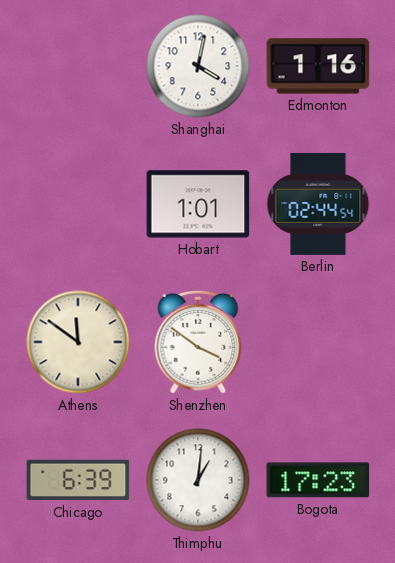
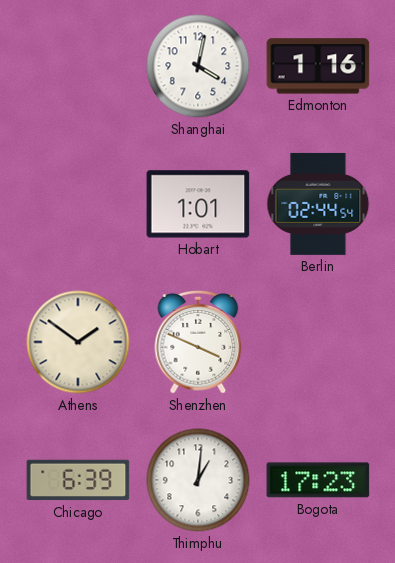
Athens: 11:51 -> 1:51
Shenzhen: 3:51 -> 3:49
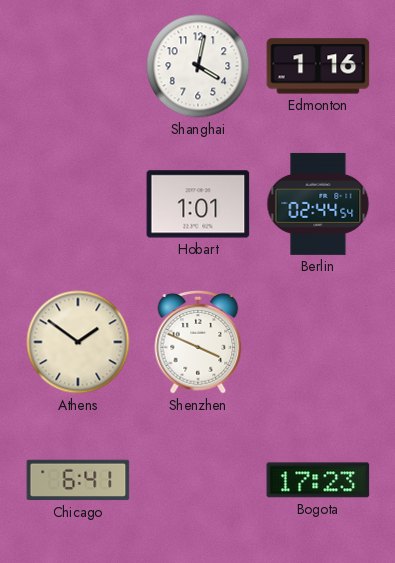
Chicago: 6:39 -> 6:41
Thimphu: 1:01 -> none
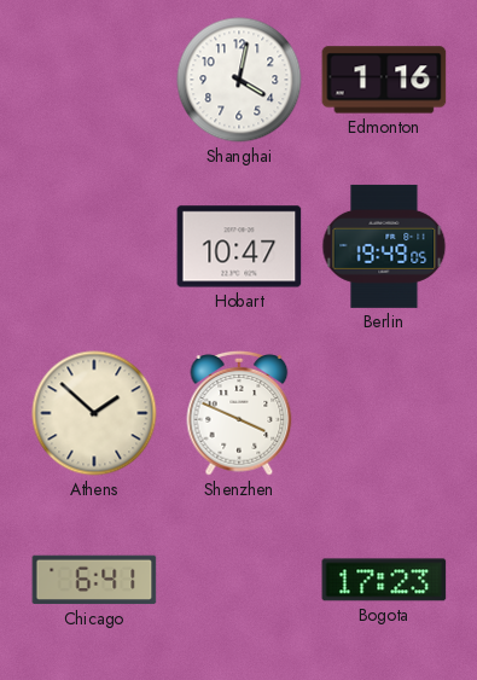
Hobart: 1:01 -> 10:47
Berlin: 02:44 -> 19:49
Athens: 1:51 -> 1:52
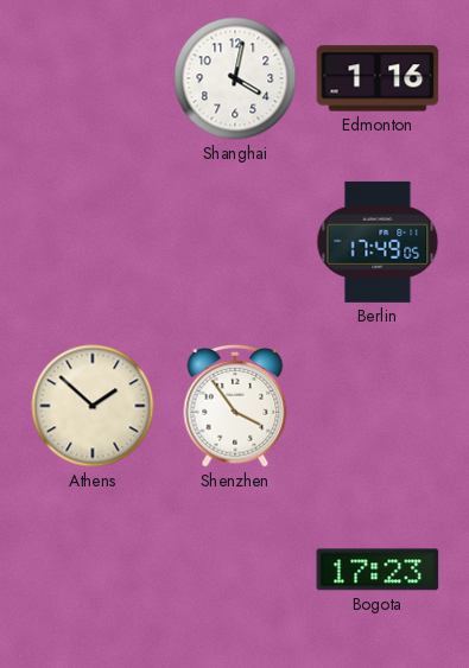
Hobart: 10:47 -> none
Berlin: 19:49 -> 17:49
Shenzhen: 3:49 -> 3:54
Chicago: 6:41 -> none
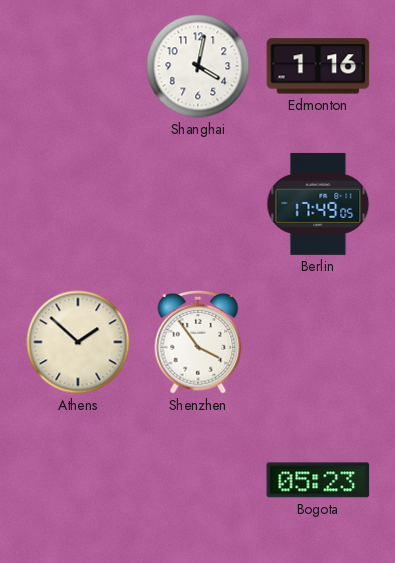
Bogota: 17:23 -> 05:23
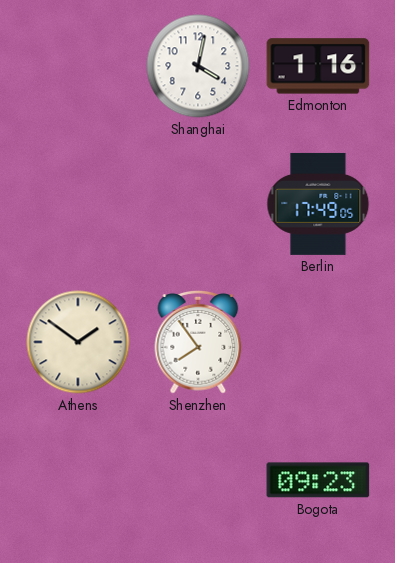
Athens: 1:52 -> 1:51
Shenzhen: 3:54 -> 7:54
Bogota: 05:23 -> 09:23
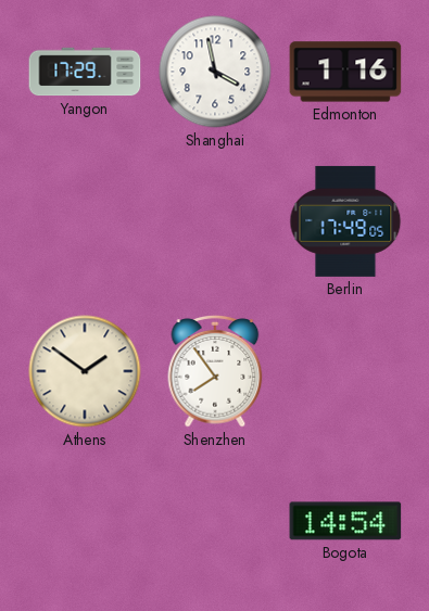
Yangon: none -> 17:29
Shanghai: 4:02 -> 3:58
Bogota: 09:23 -> 14:54
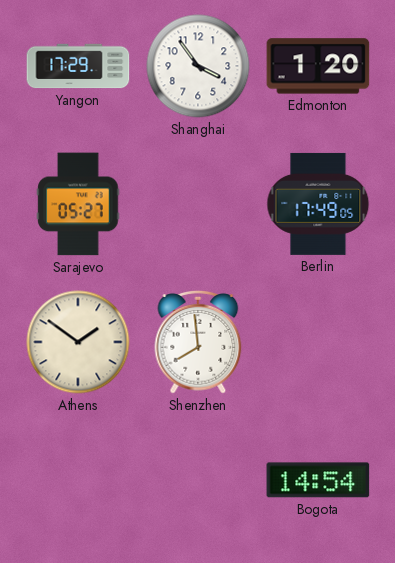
Shanghai: 3:58 -> 3:54
Edmonton: 1:16 -> 1:20
Sarajevo: none -> 05:27
Shenzhen: 7:54 -> 7:59
